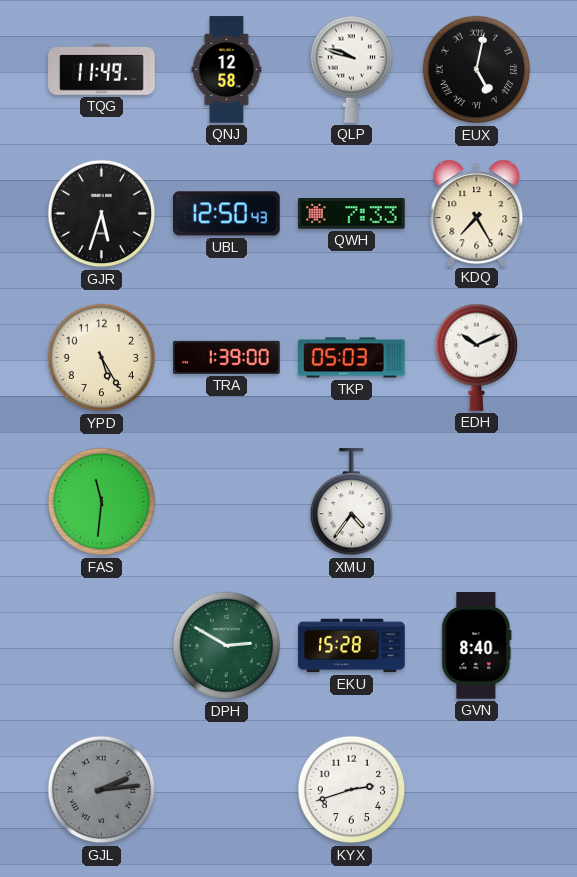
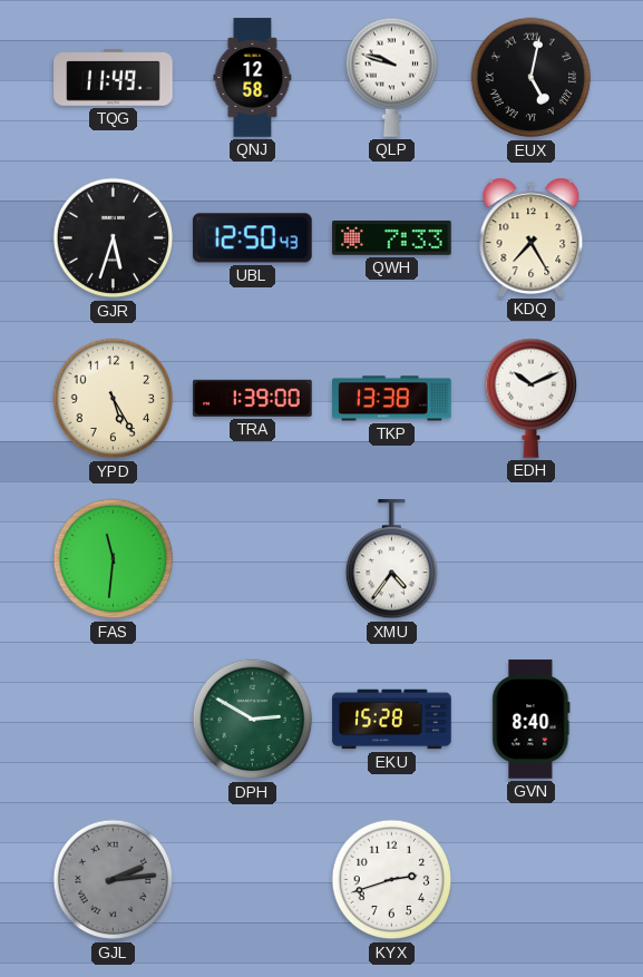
TKP: 05:03 -> 13:38
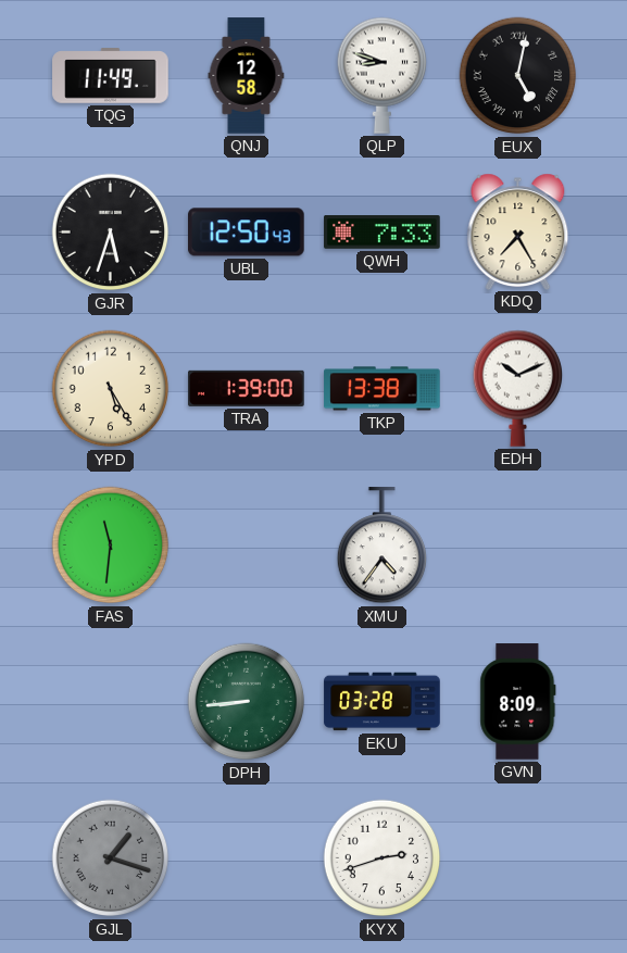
QLP: 9:48 -> 8:48
DPH: 2:50 -> 8:44
EKU: 15:28 -> 03:28
GVN: 8:40 -> 8:09
GJL: 2:14 -> 1:18
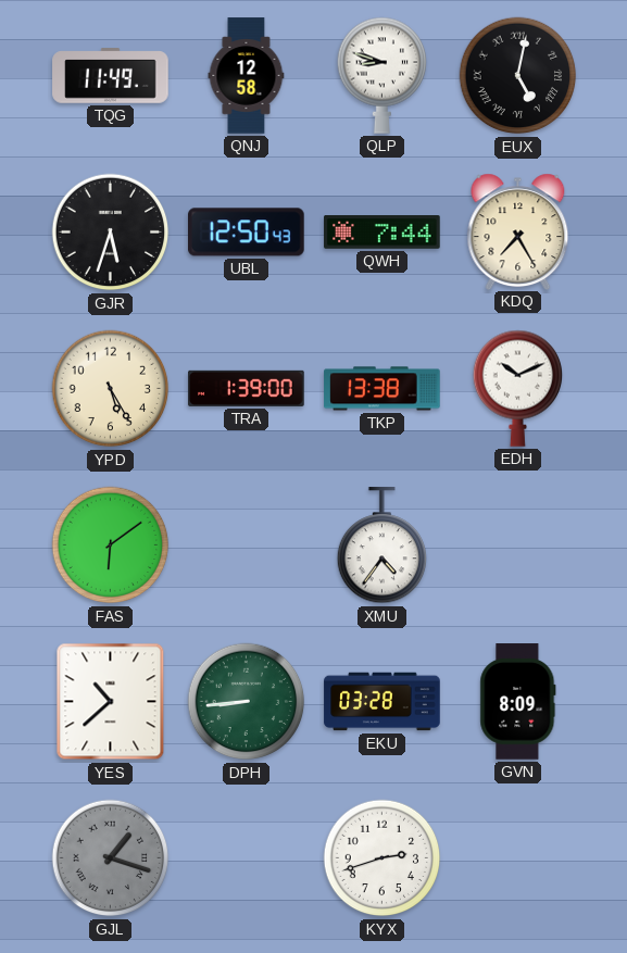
QWH: 7:33 -> 7:44
FAS: 11:31 -> 6:09
YES: none -> 10:38
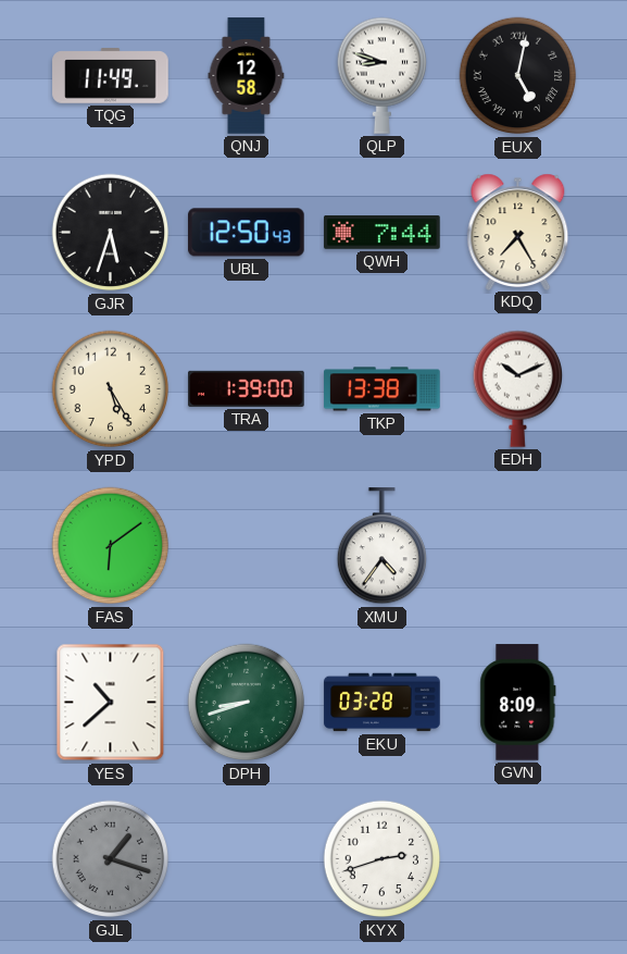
DPH: 8:44 -> 8:42
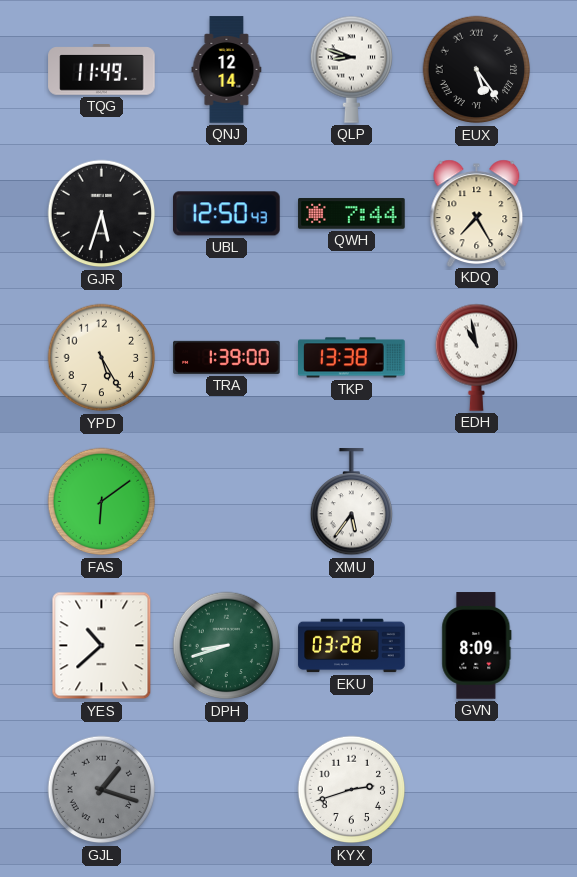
QNJ: 12:58 -> 12:14
EUX: 5:02 -> 5:24
EDH: 10:11 -> 10:58
XMU: 4:36 -> 5:36
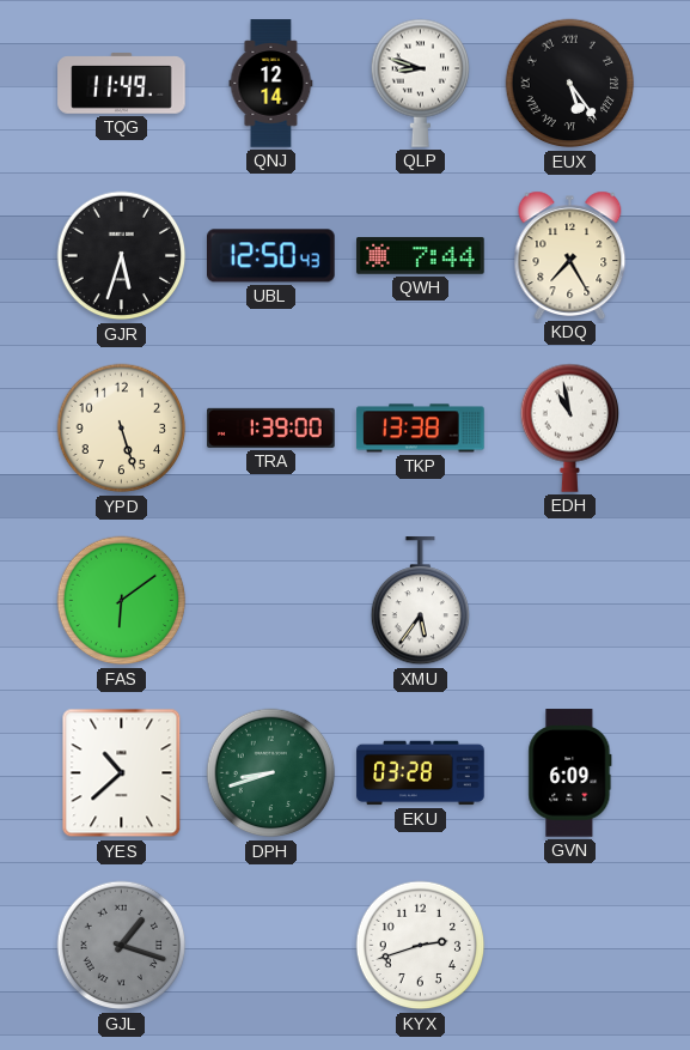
YPD: 5:25 -> 5:27
GVN: 8:09 -> 6:09
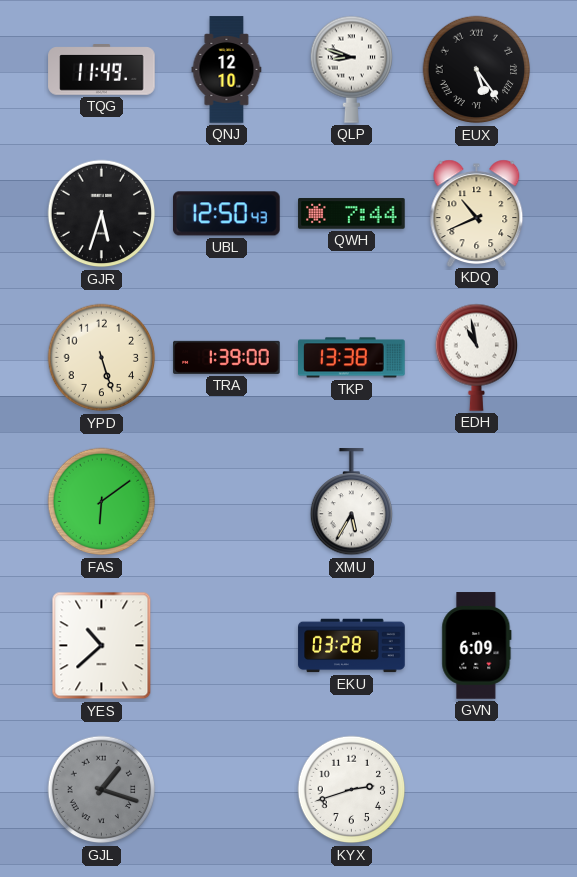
QNJ: 12:14 -> 12:10
KDQ: 7:25 -> 10:41
XMU: 5:36 -> 5:35
DPH: 8:42 -> none
